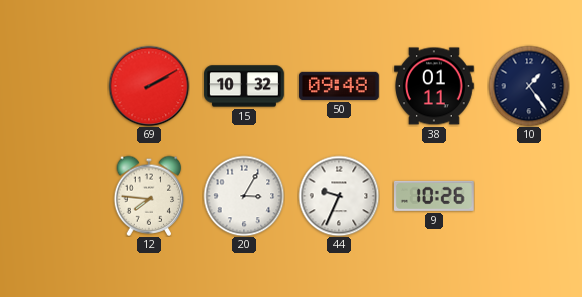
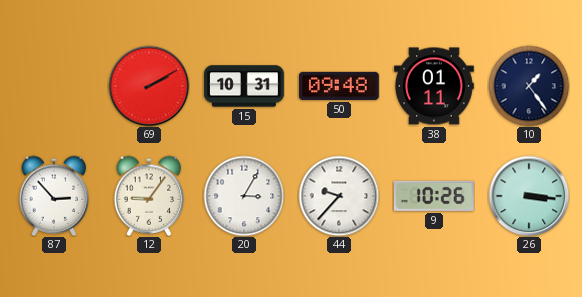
15: 10:32 -> 10:31
87: none -> 2:53
12: 7:46 -> 9:06
44: 9:34 -> 9:37
26: none -> 3:16
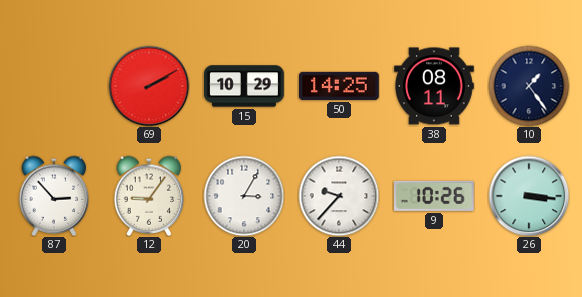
15: 10:31 -> 10:29
50: 09:48 -> 14:25
38: 01:11 -> 08:11
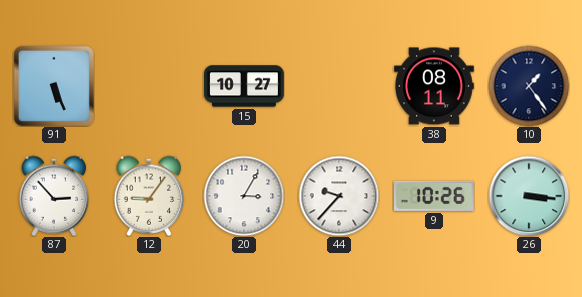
91: none -> 5:26
69: 2:10 -> none
15: 10:29 -> 10:27
50: 14:25 -> none
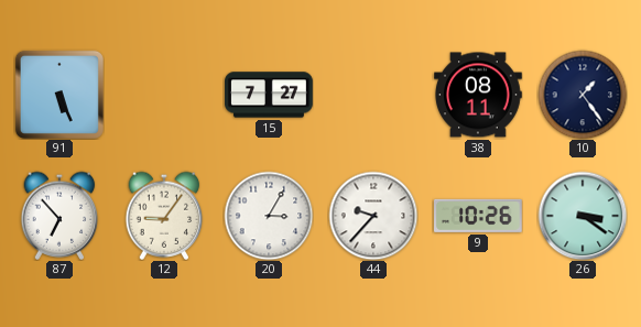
15: 10:27 -> 7:27
87: 2:53 -> 6:53
26: 3:16 -> 3:21
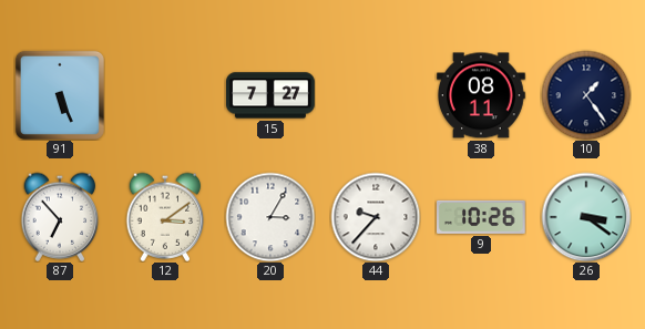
12: 9:06 -> 3:09
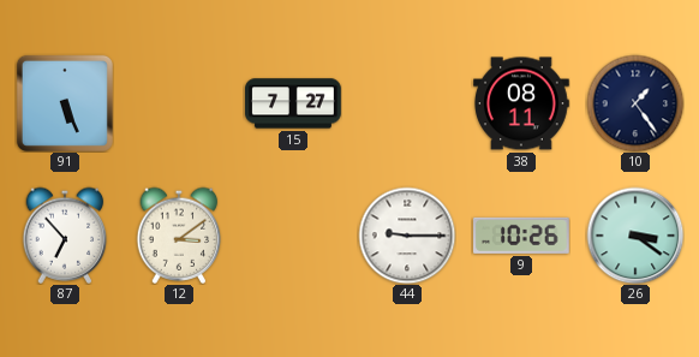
20: 3:05 -> none
44: 9:37 -> 9:15
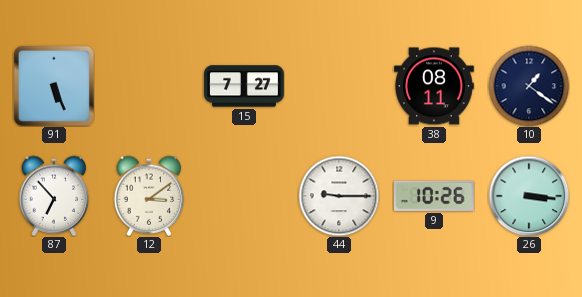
10: 1:24 -> 1:21
26: 3:21 -> 3:16
